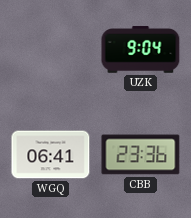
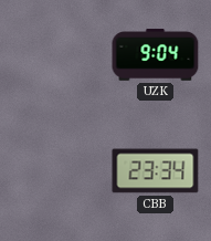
WGQ: 06:41 -> none
CBB: 23:36 -> 23:34
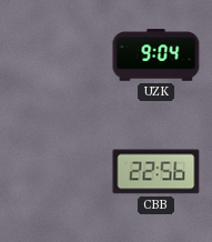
CBB: 23:34 -> 22:56
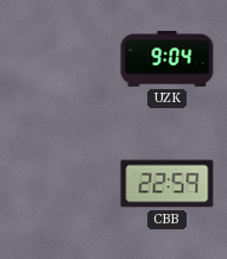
CBB: 22:56 -> 22:59
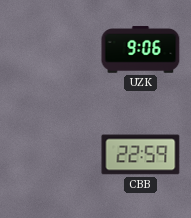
UZK: 9:04 -> 9:06
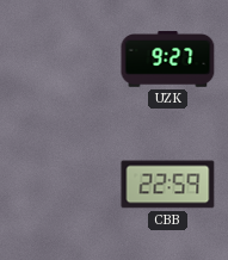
UZK: 9:06 -> 9:27
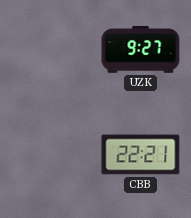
CBB: 22:59 -> 22:21
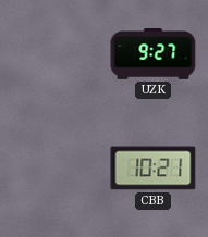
CBB: 22:21 -> 10:21
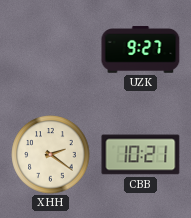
XHH: none -> 2:21
